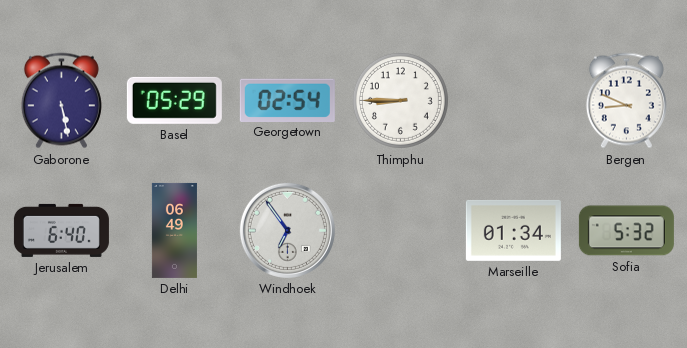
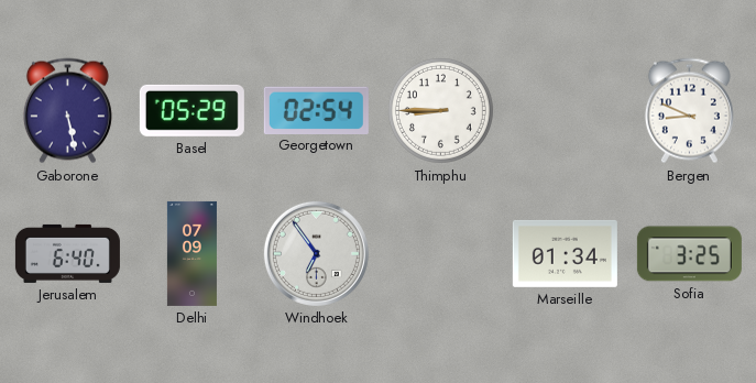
Delhi: 06:49 -> 07:09
Sofia: 5:32 -> 3:25
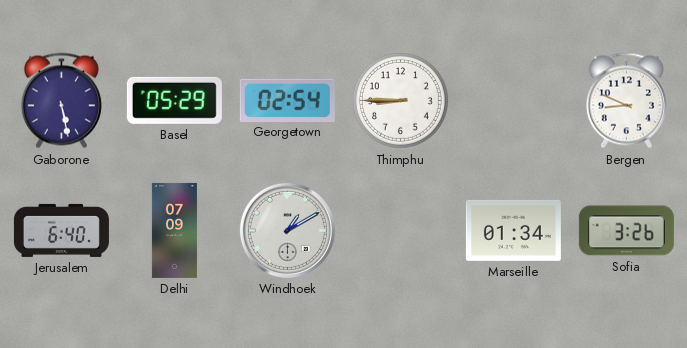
Windhoek: 6:54 -> 1:10
Sofia: 3:25 -> 3:26
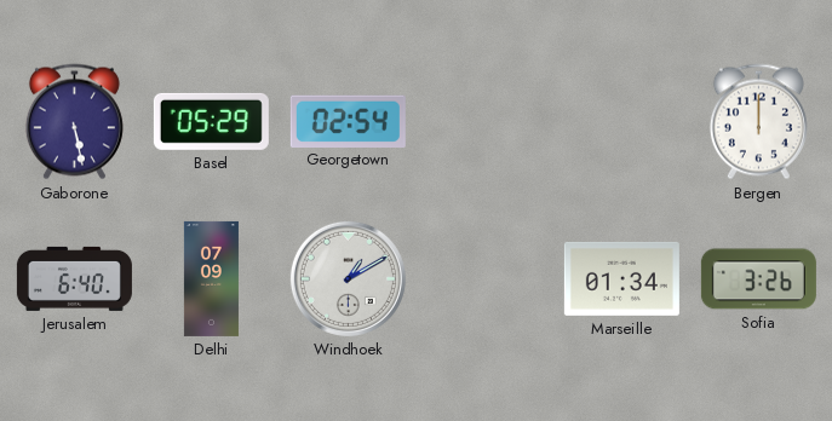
Thimphu: 8:45 -> none
Bergen: 8:49 -> 12:00
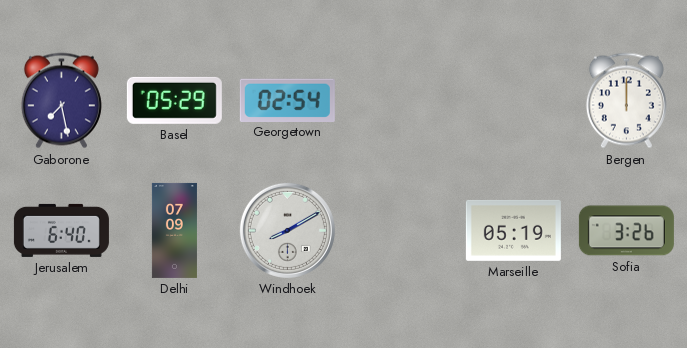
Gaborone: 5:28 -> 7:28
Windhoek: 1:10 -> 8:10
Marseille: 01:34 -> 05:19
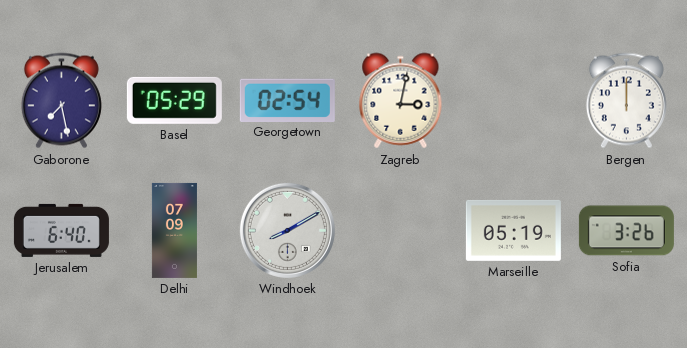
Zagreb: none -> 3:02
